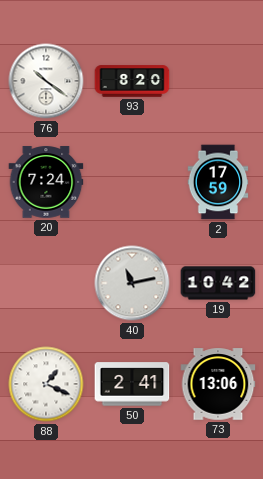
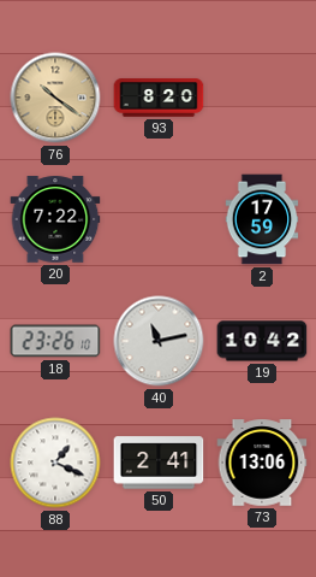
76 dial: white -> champagne
20: 7:24 -> 7:22
18: none -> 23:26
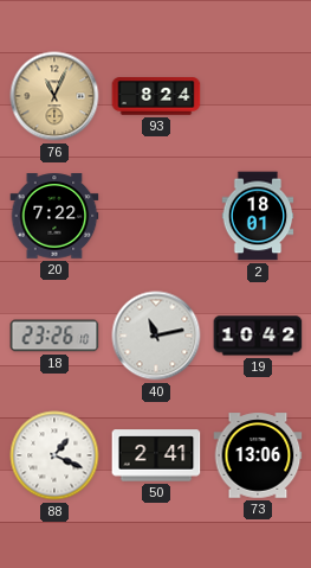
76: 10:21 -> 11:04
93: 8:20 -> 8:24
2: 17:59 -> 18:01
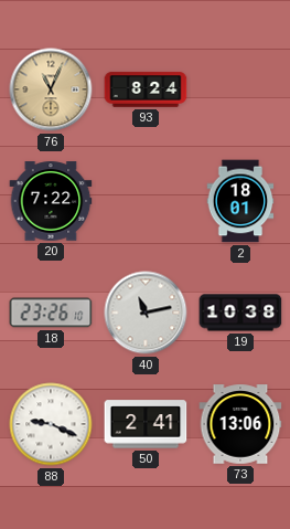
19: 10:42 -> 10:38
88: 1:19 -> 9:19
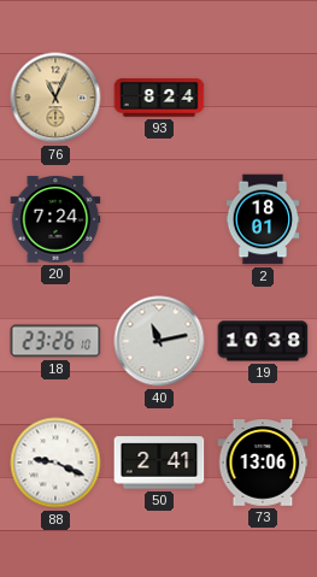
20: 7:22 -> 7:24
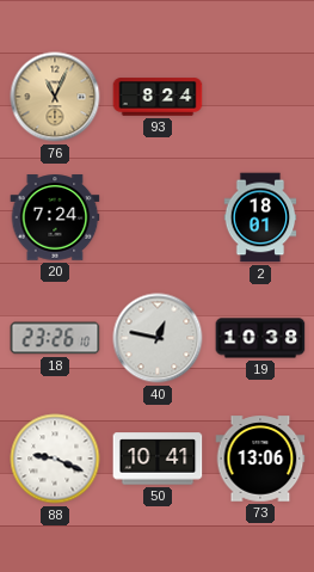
40: 11:13 -> 12:47
50: 2:41 -> 10:41
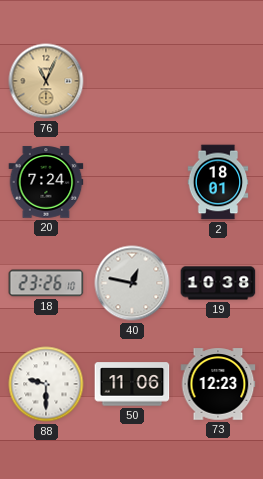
93: 8:24 -> none
88: 9:19 -> 9:30
50: 10:41 -> 11:06
73: 13:06 -> 12:23
